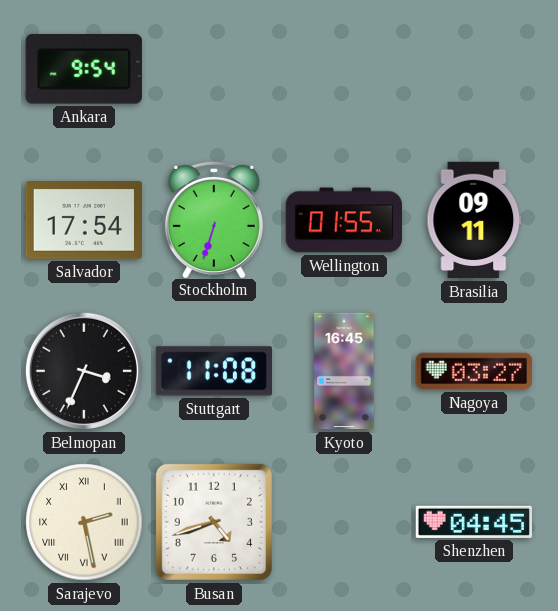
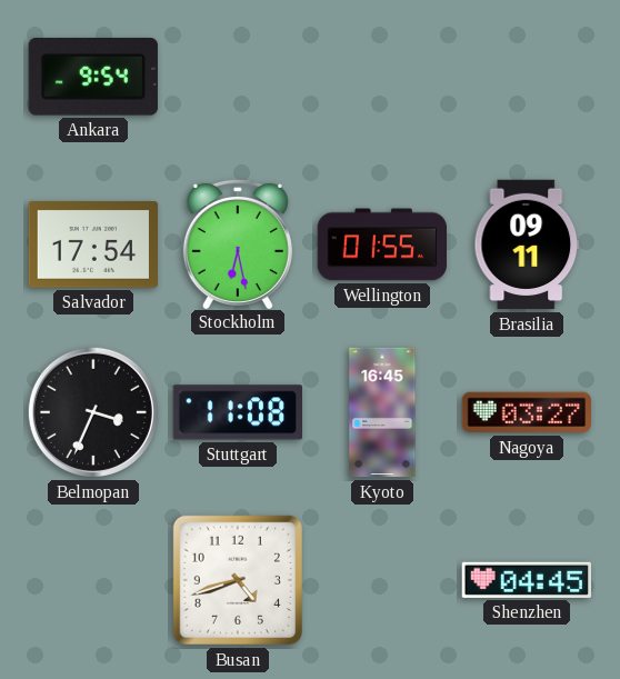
Stockholm: 6:33 -> 6:28
Sarajevo: 2:28 -> none
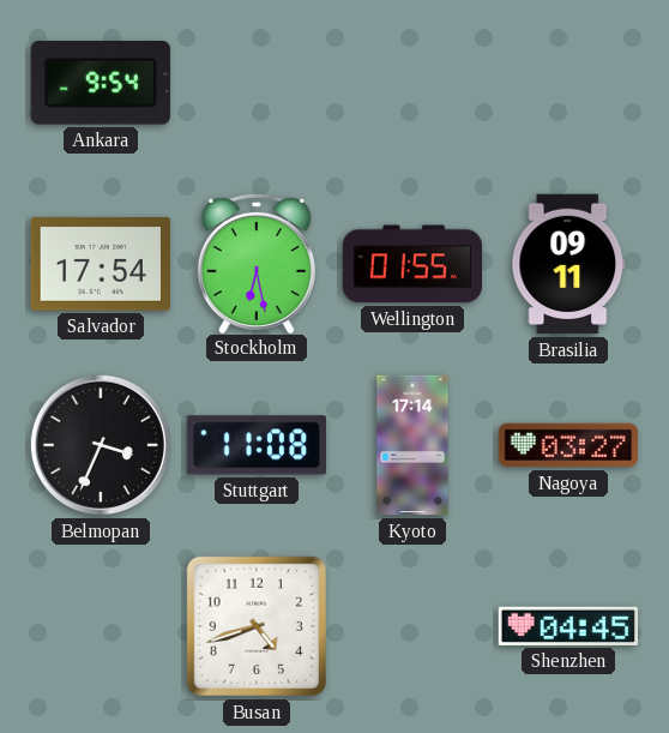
Kyoto: 16:45 -> 17:14
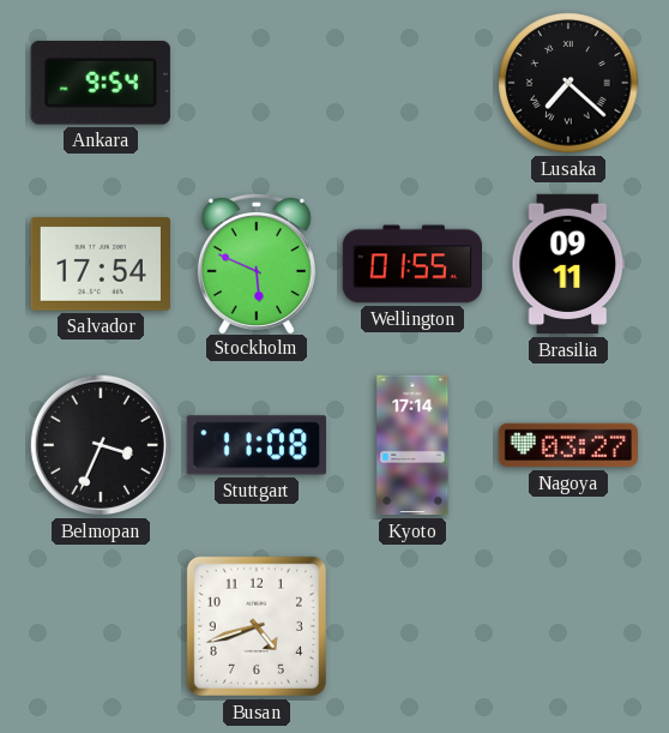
Lusaka: none -> 7:22
Stockholm: 6:28 -> 5:49
Shenzhen: 04:45 -> none
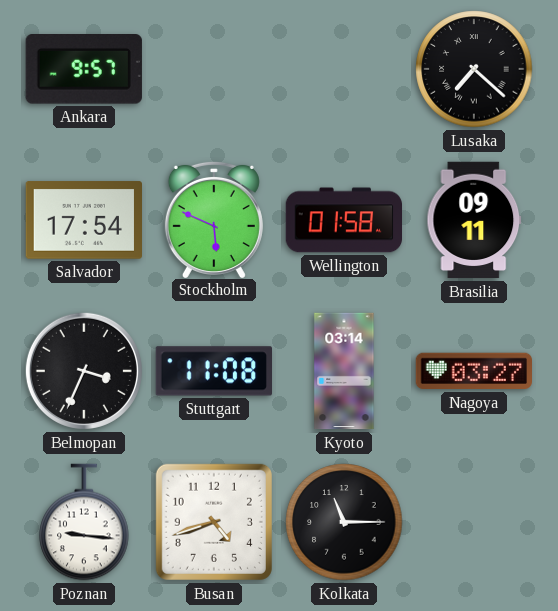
Ankara: 9:54 -> 9:57
Wellington: 01:55 -> 01:58
Kyoto: 17:14 -> 03:14
Poznan: none -> 9:16
Kolkata: none -> 11:15
